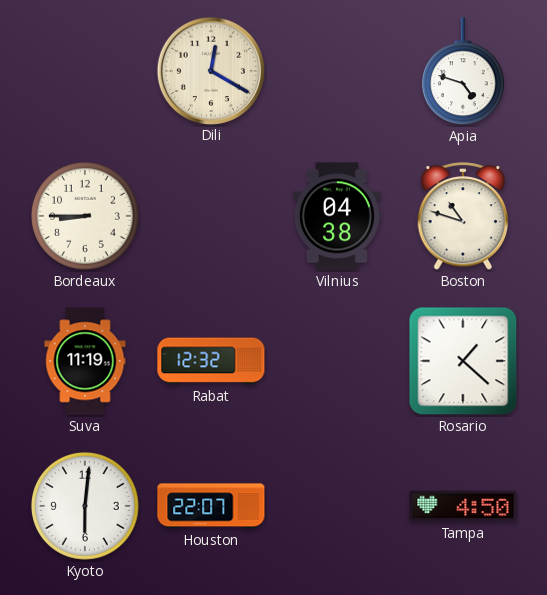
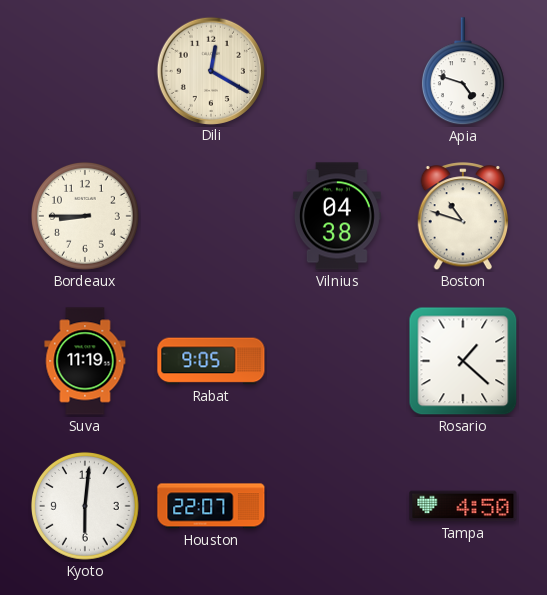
Rabat: 12:32 -> 9:05
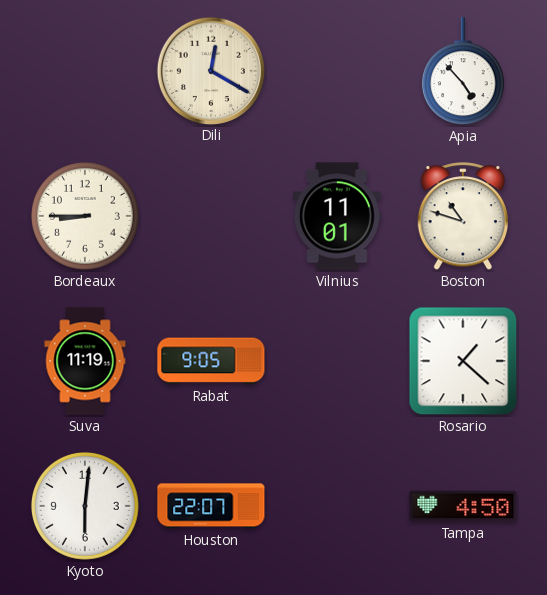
Apia: 4:48 -> 4:53
Vilnius: 04:38 -> 11:01
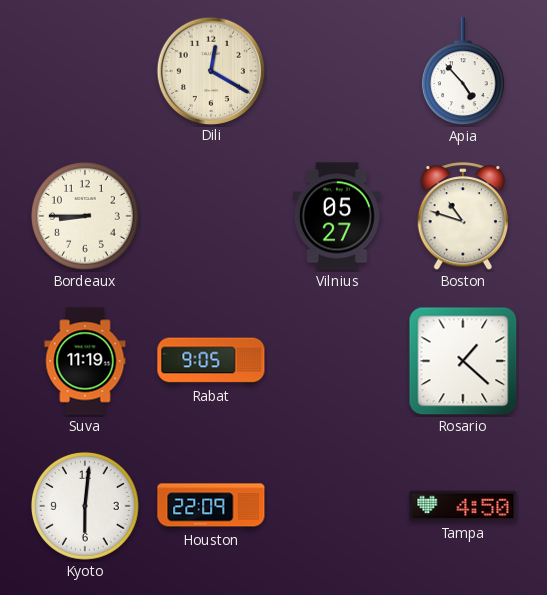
Vilnius: 11:01 -> 05:27
Houston: 22:07 -> 22:09
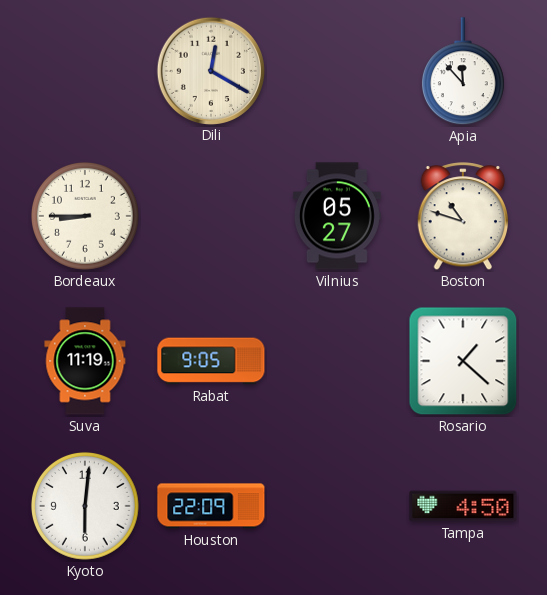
Apia: 4:53 -> 11:53
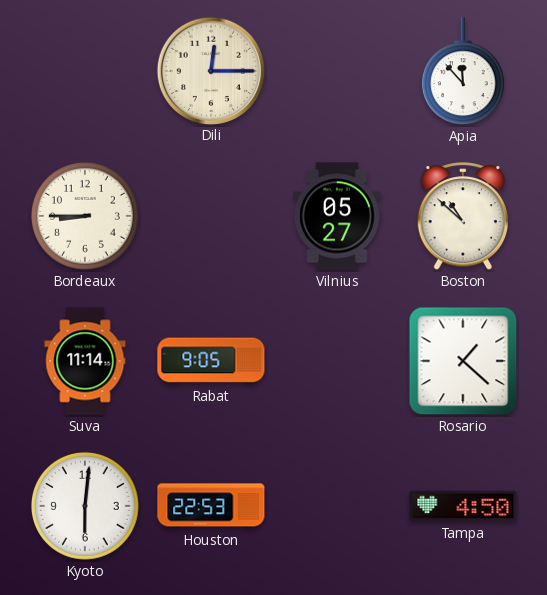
Dili: 12:20 -> 12:15
Boston: 10:48 -> 10:52
Suva: 11:19 -> 11:14
Houston: 22:09 -> 22:53
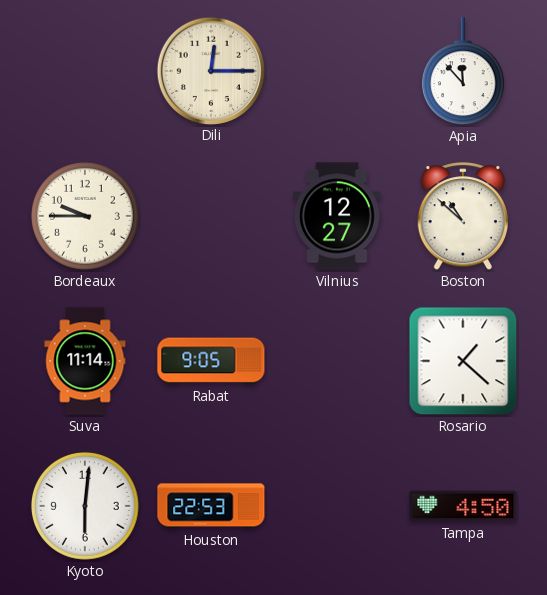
Bordeaux: 8:45 -> 9:45
Vilnius: 05:27 -> 12:27
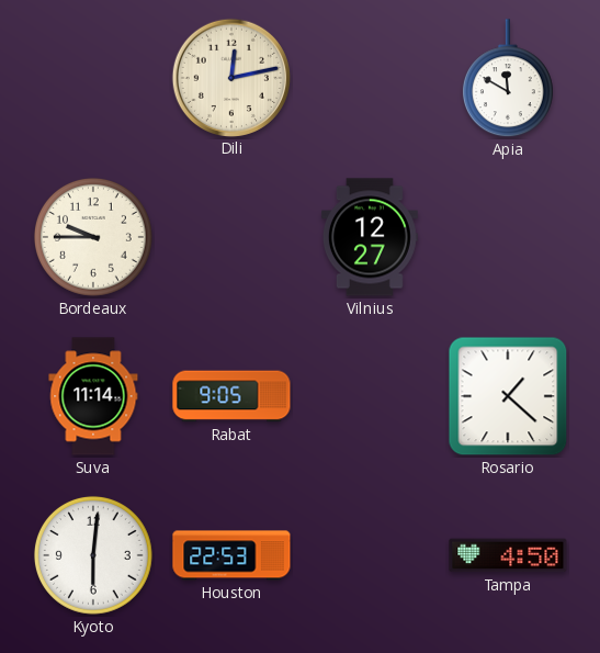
Dili: 12:15 -> 12:13
Apia: 11:53 -> 11:50
Boston: 10:52 -> none
